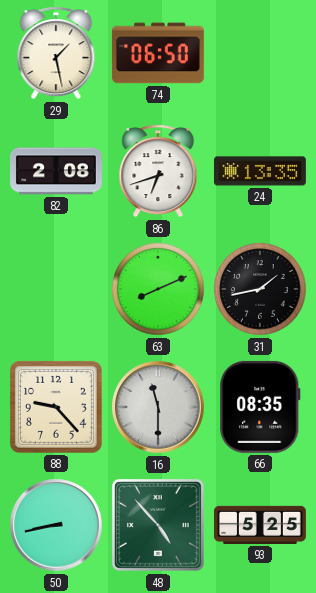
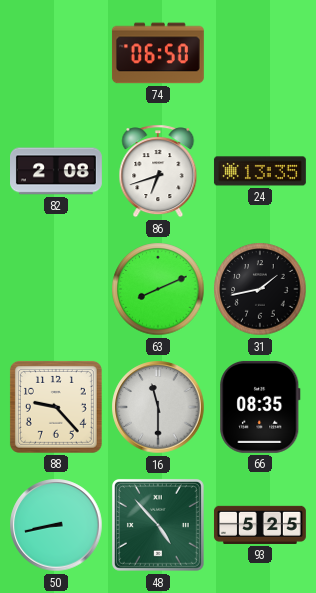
29: 1:28 -> none
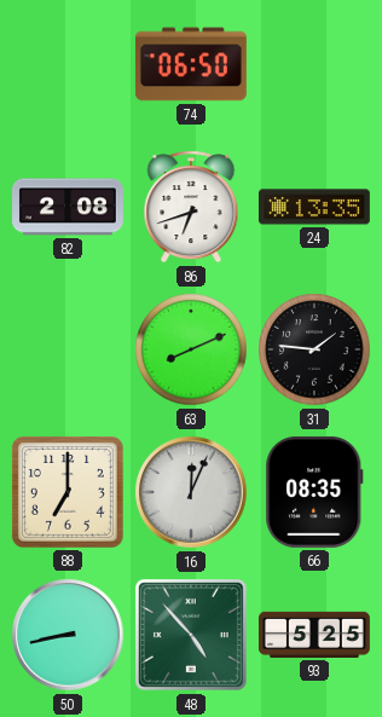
31: 1:43 -> 1:46
88: 9:23 -> 7:00
16: 11:30 -> 12:04
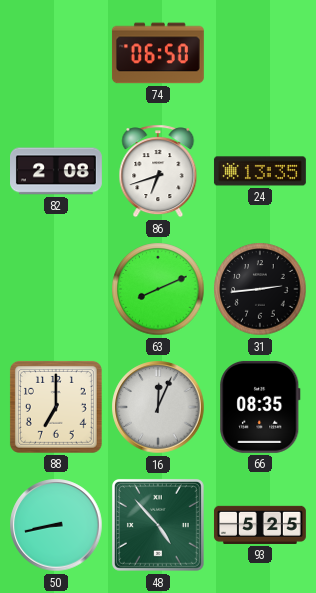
31: 1:46 -> 2:44
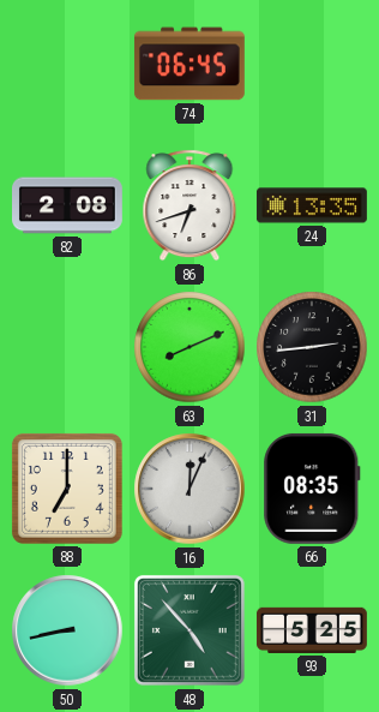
74: 06:50 -> 06:45
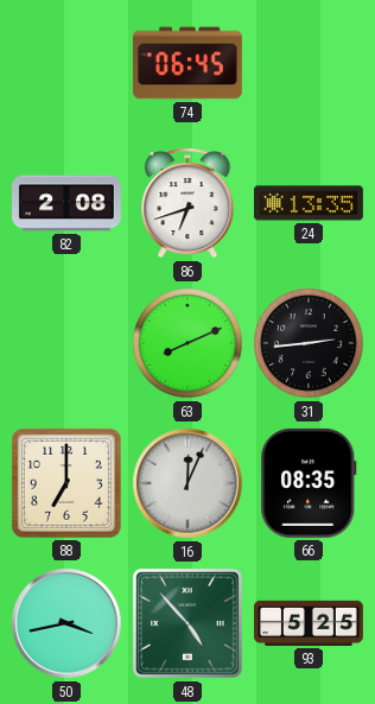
50: 8:43 -> 3:43
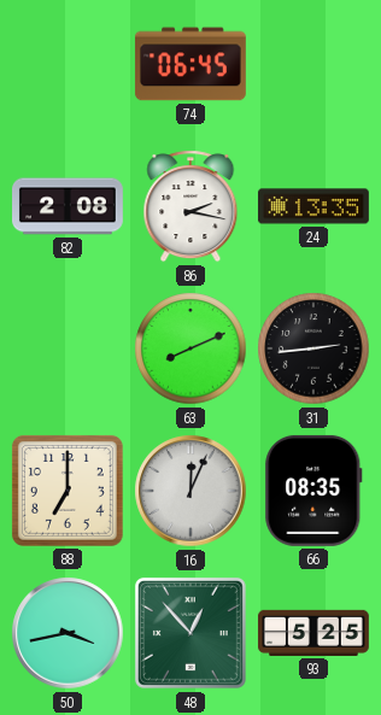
86: 6:42 -> 2:17
48: 4:53 -> 12:53
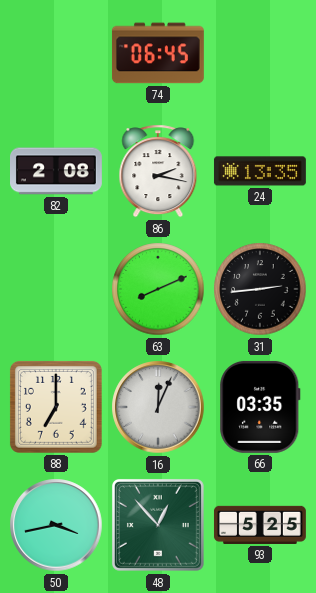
66: 08:35 -> 03:35
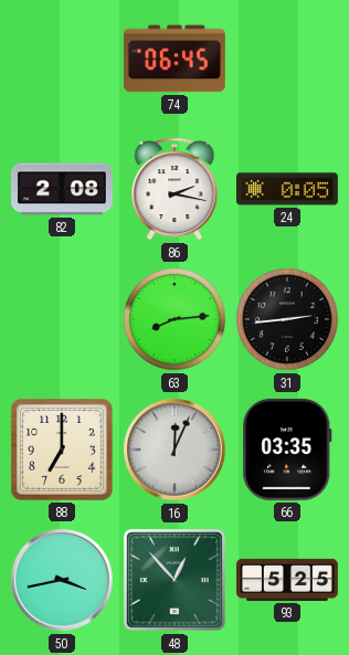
24: 13:35 -> 0:05
63: 8:11 -> 8:14
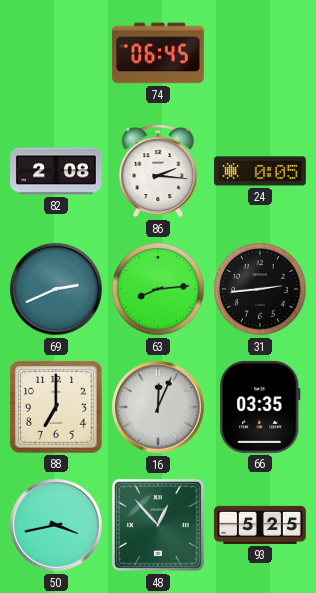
86: 2:17 -> 2:16
69: none -> 2:41
